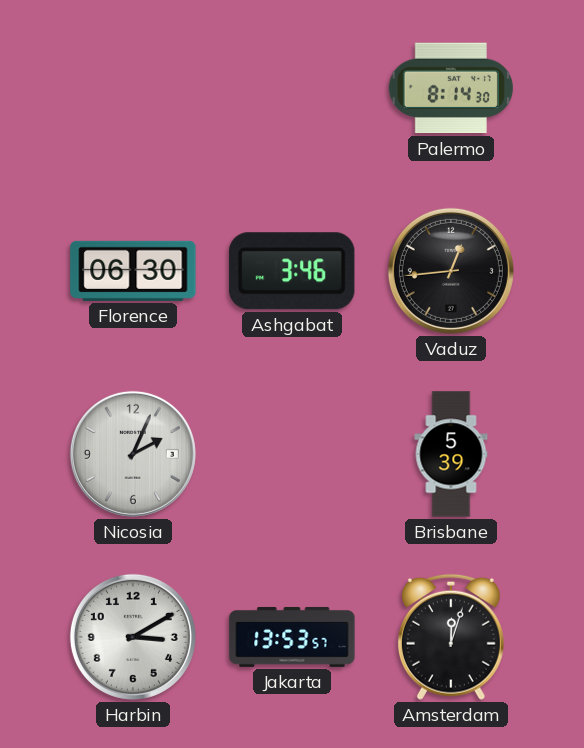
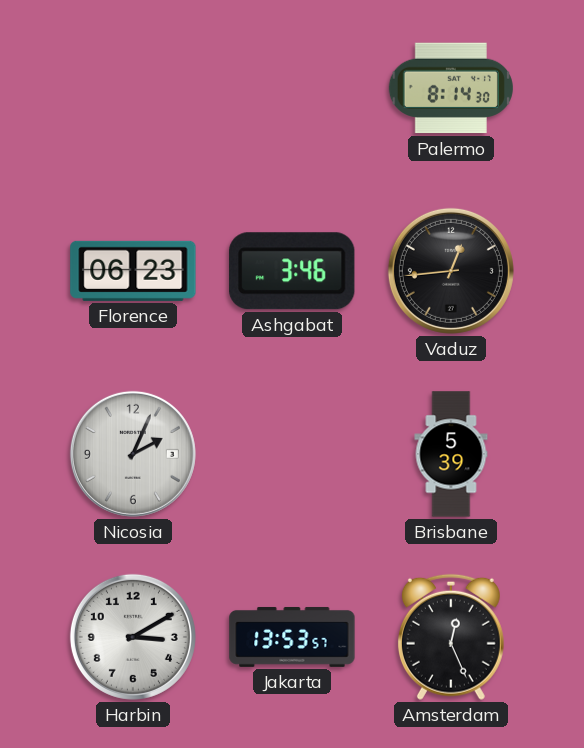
Florence: 06:30 -> 06:23
Amsterdam: 12:03 -> 12:26
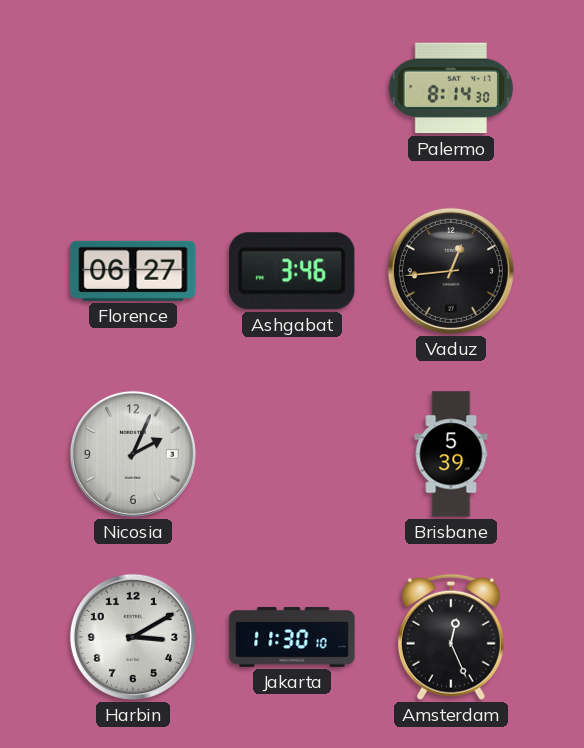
Florence: 06:23 -> 06:27
Jakarta: 13:53 -> 11:30
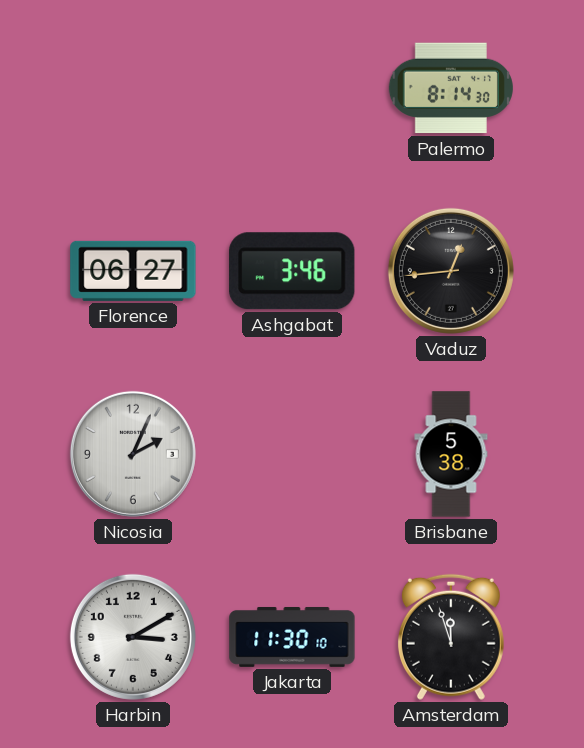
Brisbane: 5:39 -> 5:38
Amsterdam: 12:26 -> 11:57
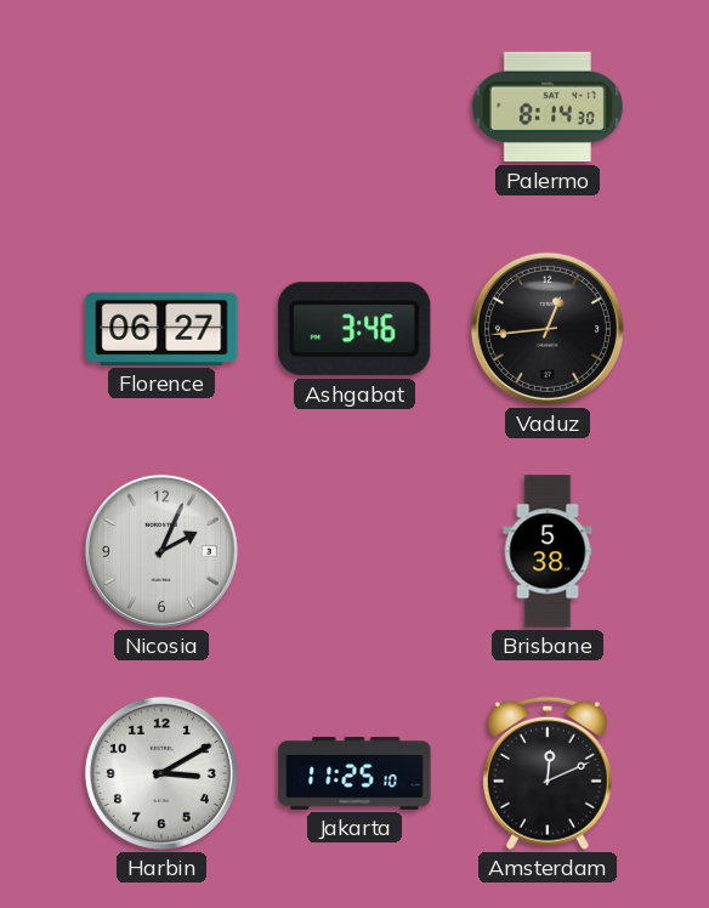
Jakarta: 11:30 -> 11:25
Amsterdam: 11:57 -> 12:11
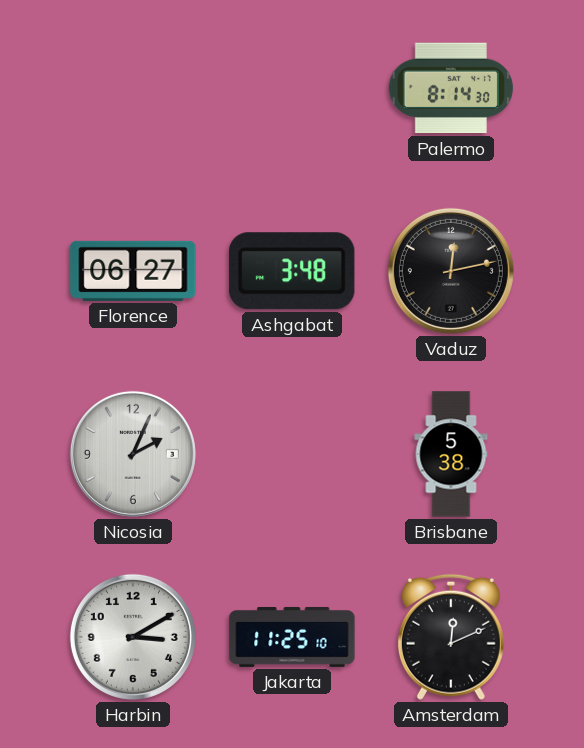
Ashgabat: 3:46 -> 3:48
Vaduz: 12:44 -> 12:13
